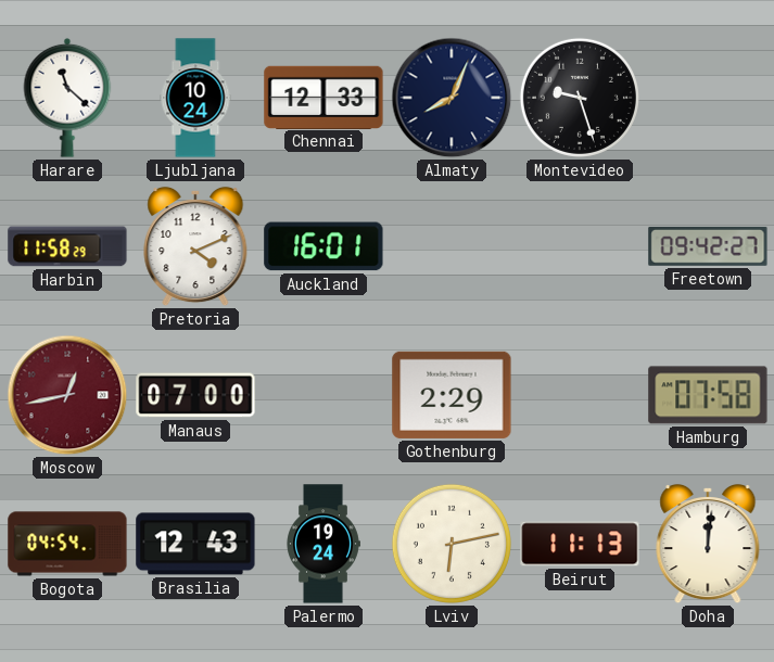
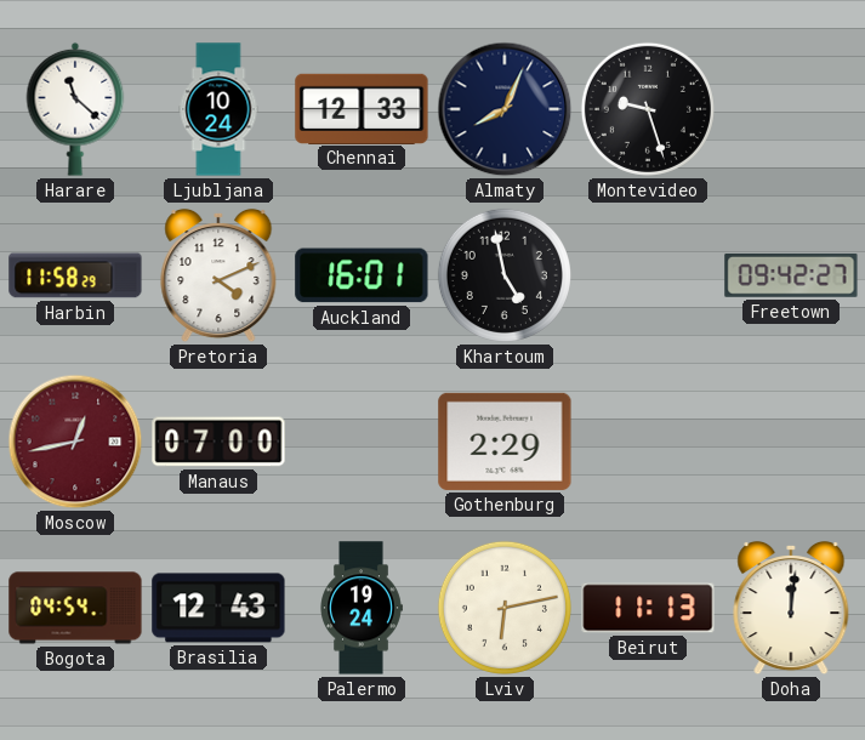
Khartoum: none -> 4:58
Hamburg: 07:58 -> none
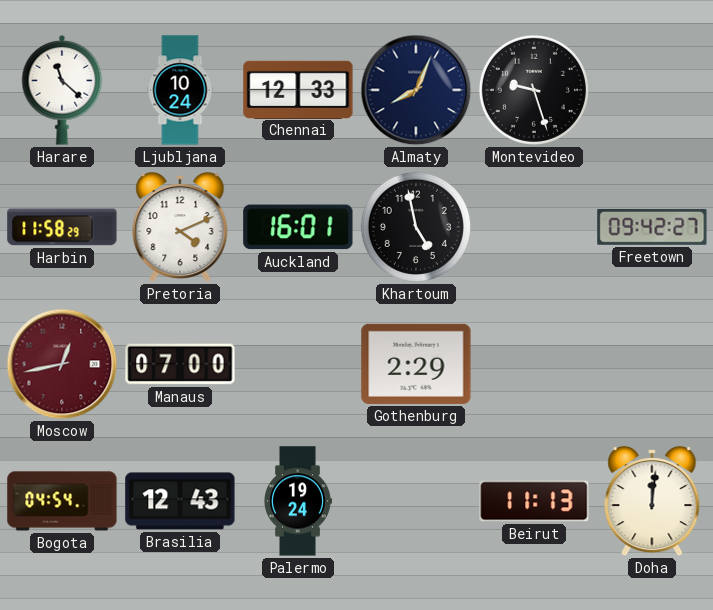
Lviv: 6:13 -> none
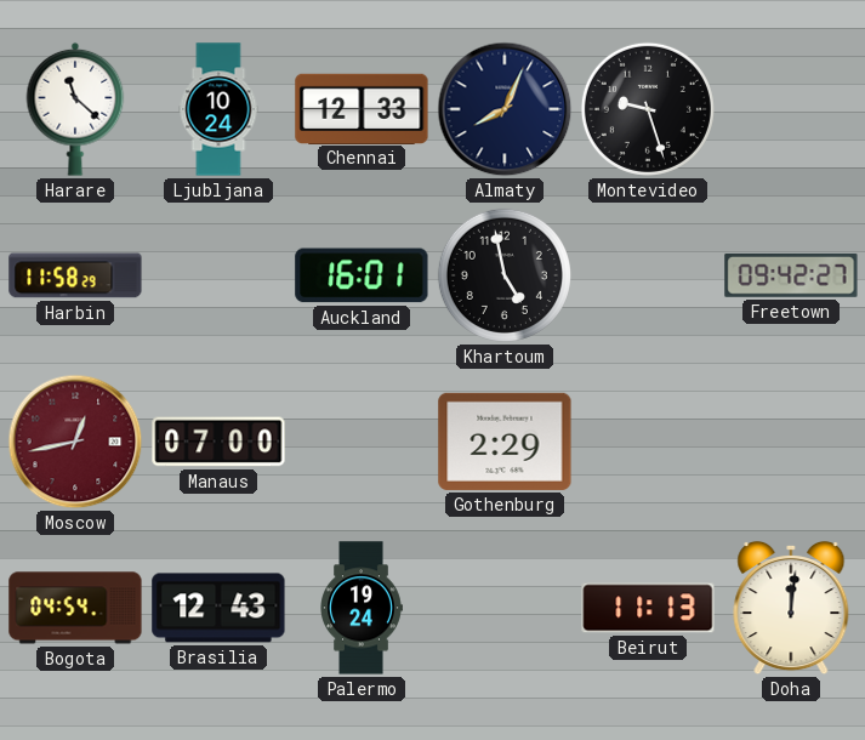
Pretoria: 4:11 -> none
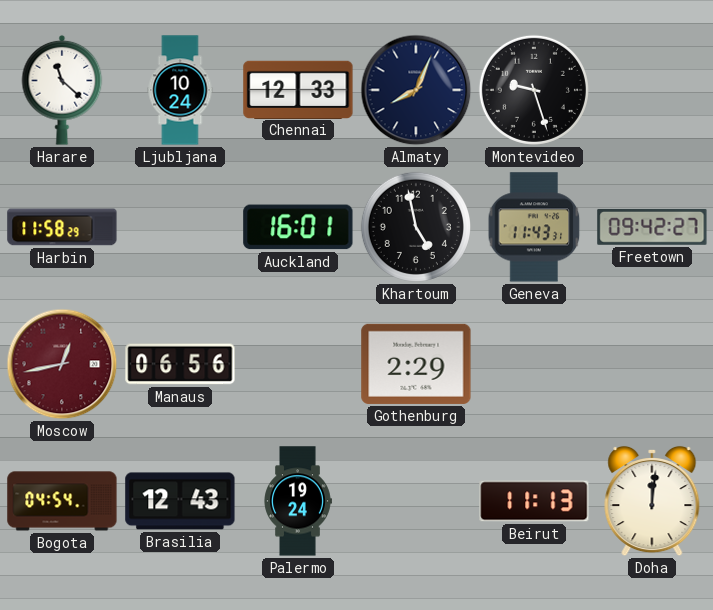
Geneva: none -> 11:43
Manaus: 07:00 -> 06:56
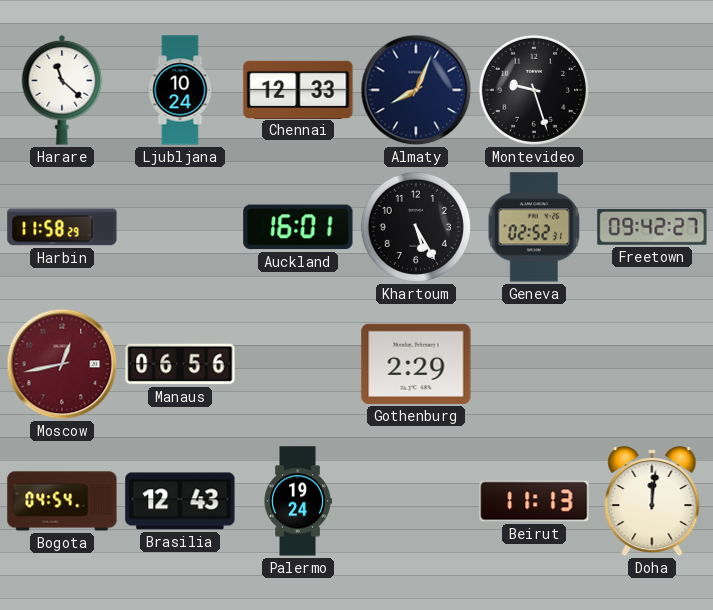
Khartoum: 4:58 -> 5:25
Geneva: 11:43 -> 02:52
